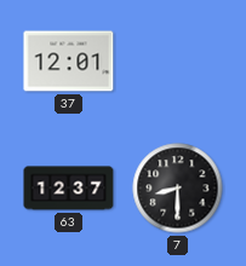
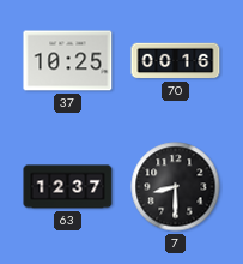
37: 12:01 -> 10:25
70: none -> 00:16
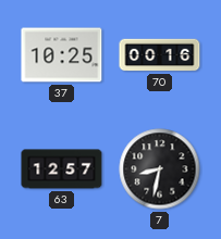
63: 12:37 -> 12:57
7: 8:30 -> 8:32
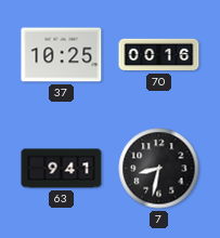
63: 12:57 -> 9:41
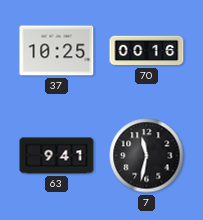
7: 8:32 -> 11:32
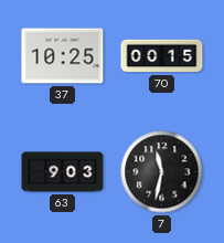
70: 00:16 -> 00:15
63: 9:41 -> 9:03
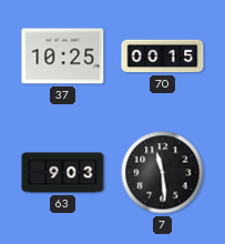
7: 11:32 -> 11:29
